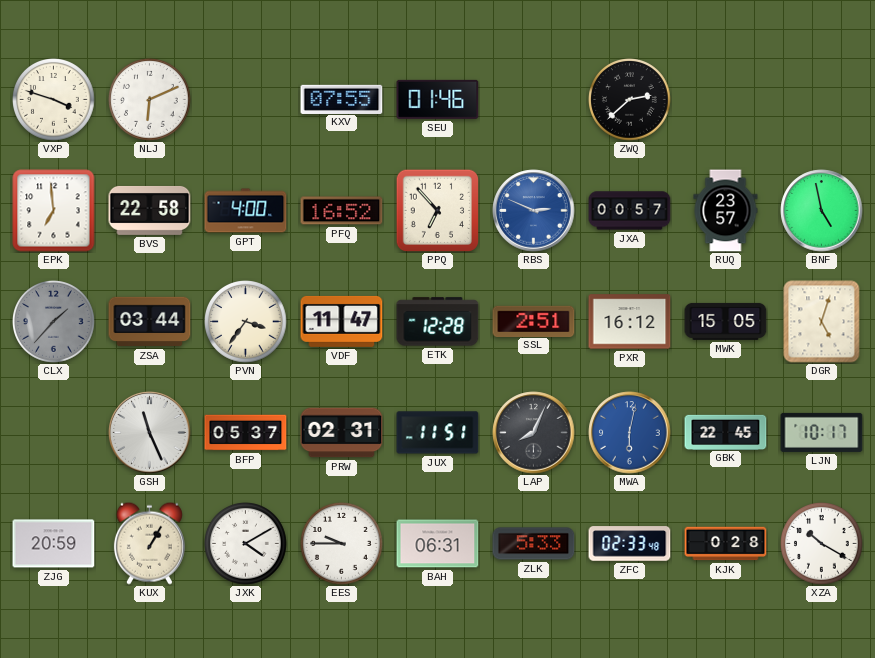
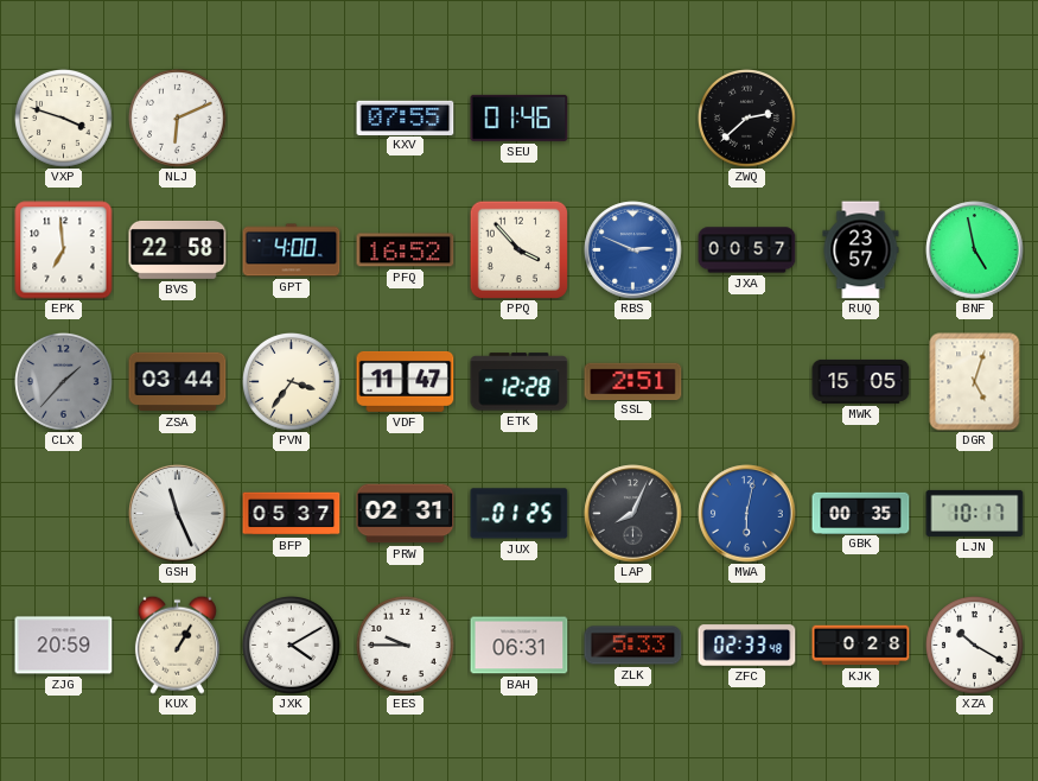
PPQ: 6:53 -> 3:53
PXR: 16:12 -> none
JUX: 11:51 -> 01:25
GBK: 22:45 -> 00:35
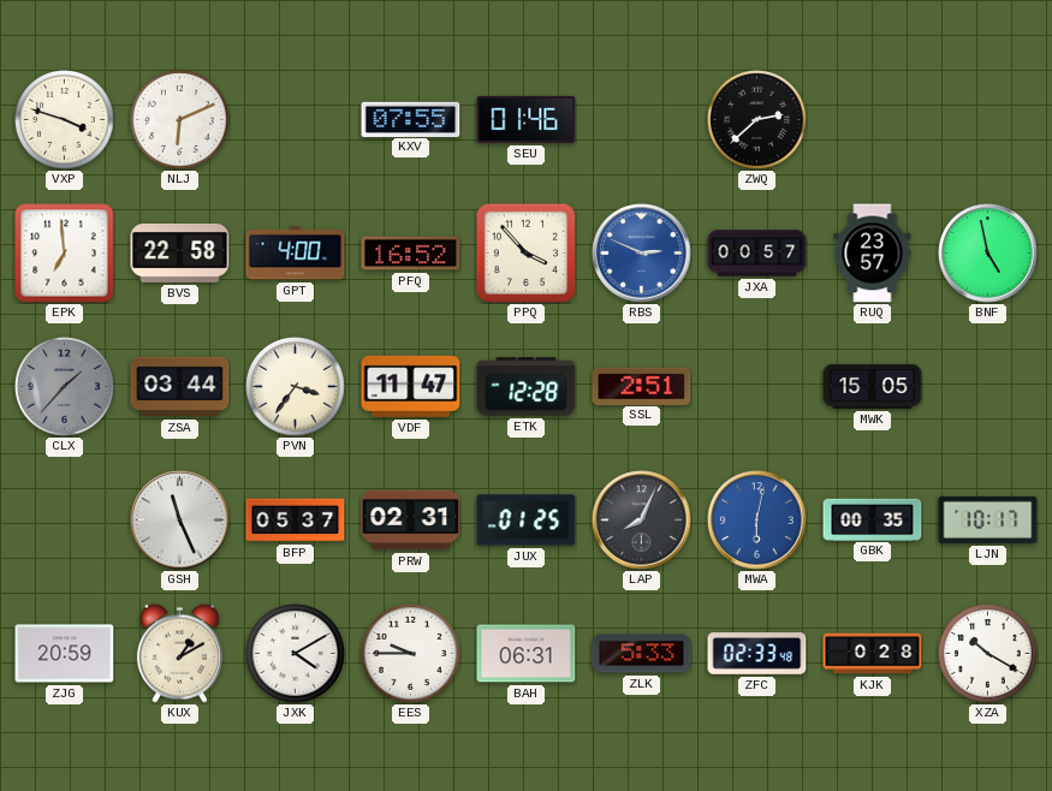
DGR: 5:03 -> none
KUX: 1:05 -> 1:10
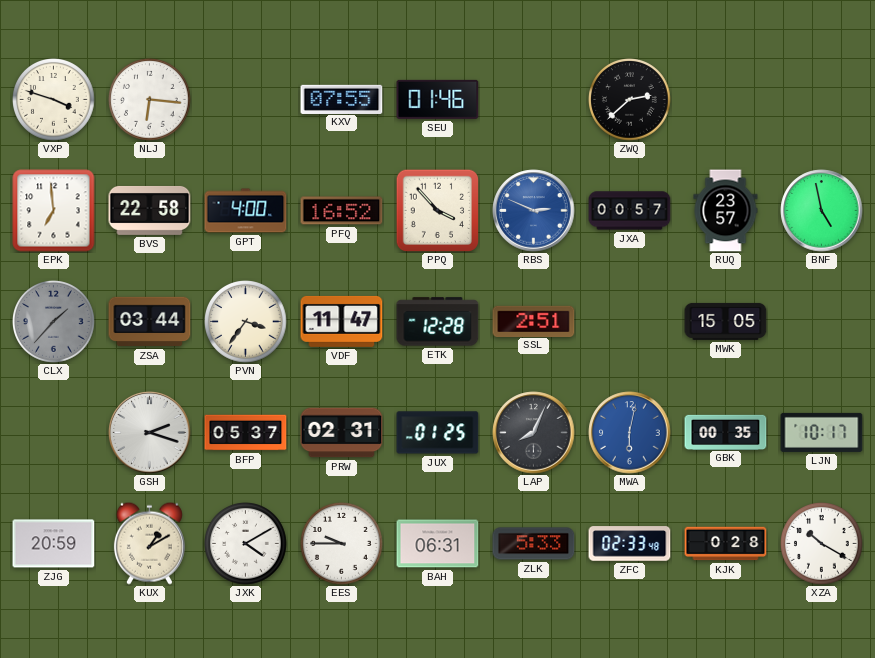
NLJ: 6:11 -> 6:16
GSH: 11:26 -> 2:18
